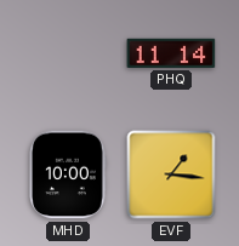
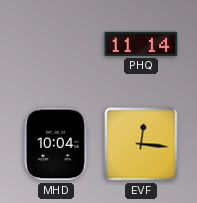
MHD: 10:00 -> 10:04
EVF: 1:16 -> 12:16
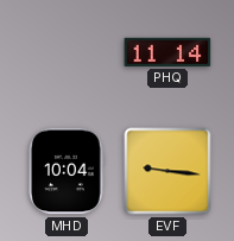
EVF: 12:16 -> 9:16
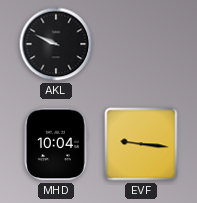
AKL: none -> 9:49
PHQ: 11:14 -> none
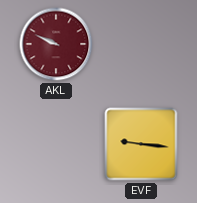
AKL dial: black -> burgundy
MHD: 10:04 -> none
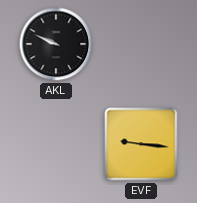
AKL dial: burgundy -> black
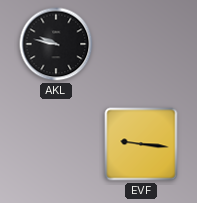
AKL: 9:49 -> 9:47
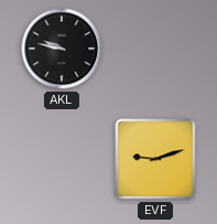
EVF: 9:16 -> 9:12
